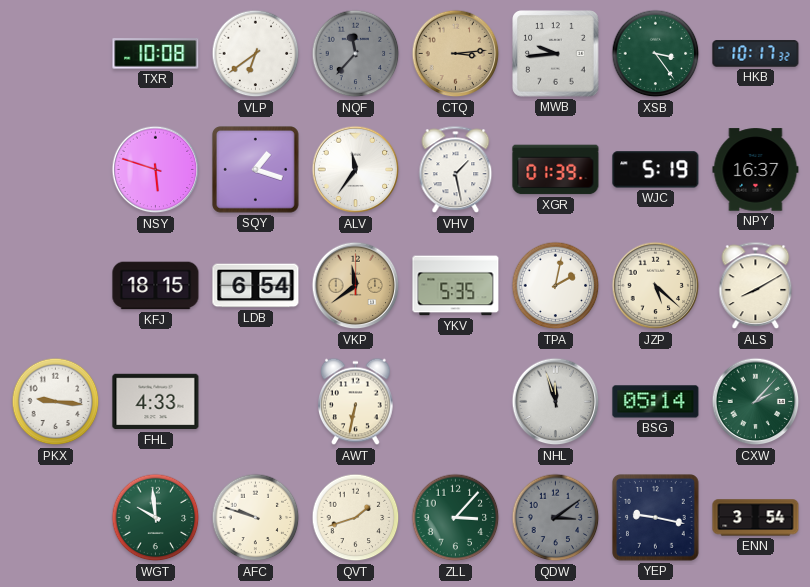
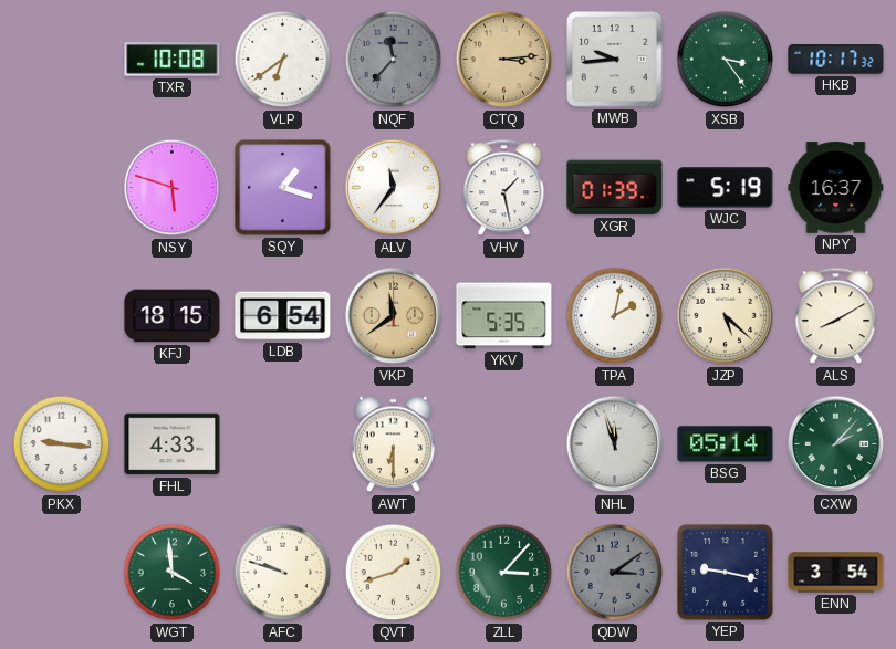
AWT: 6:32 -> 6:30
WGT: 9:59 -> 3:59
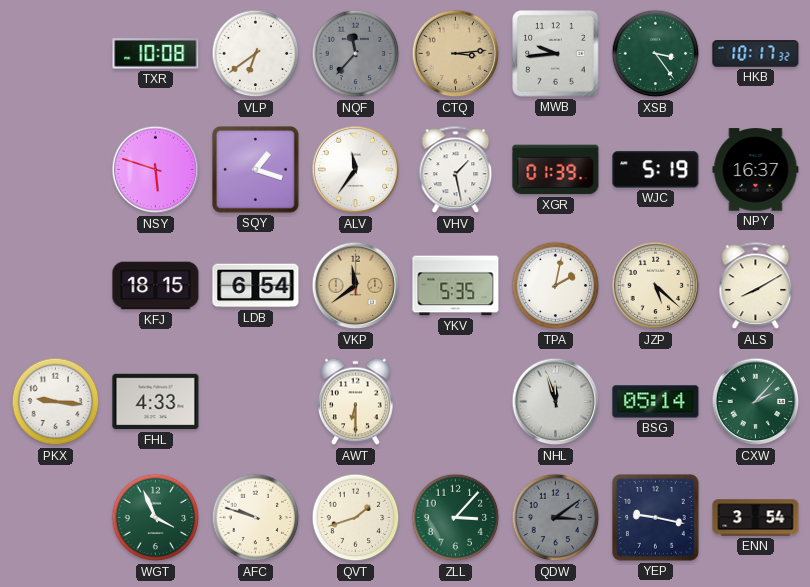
WGT: 3:59 -> 3:56
